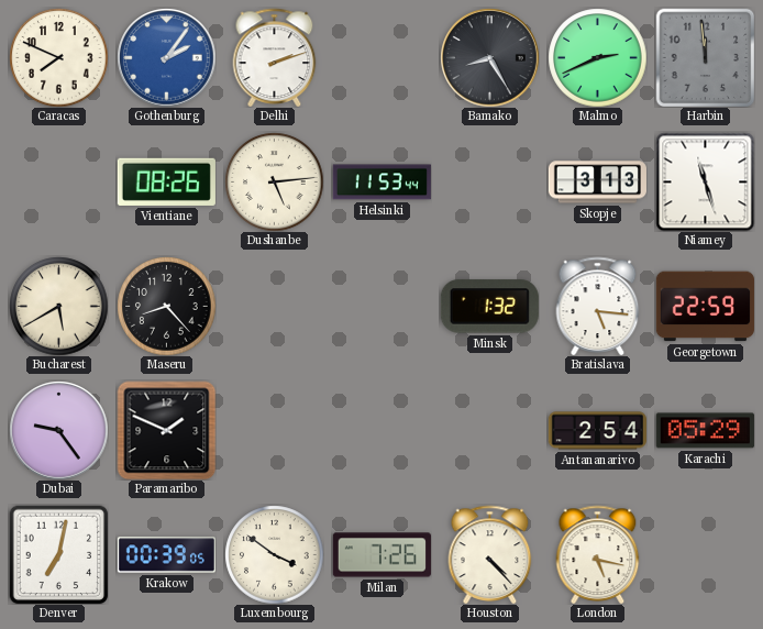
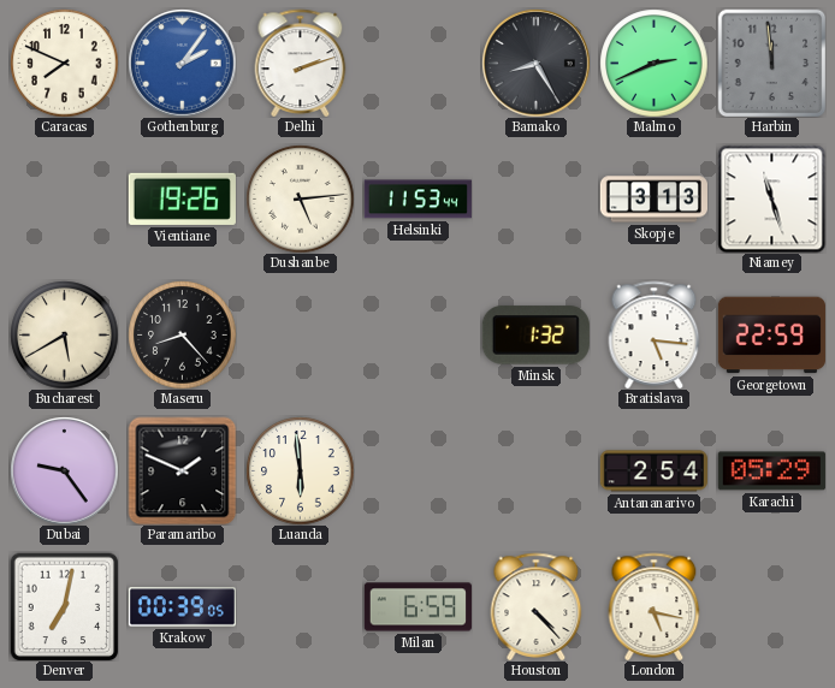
Vientiane: 08:26 -> 19:26
Luanda: none -> 5:59
Luxembourg: 3:51 -> none
Milan: 7:26 -> 6:59
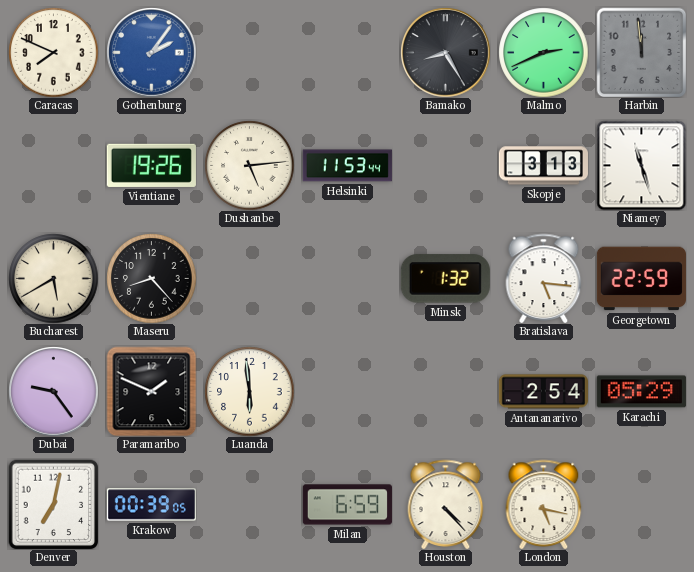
Delhi: 2:12 -> none
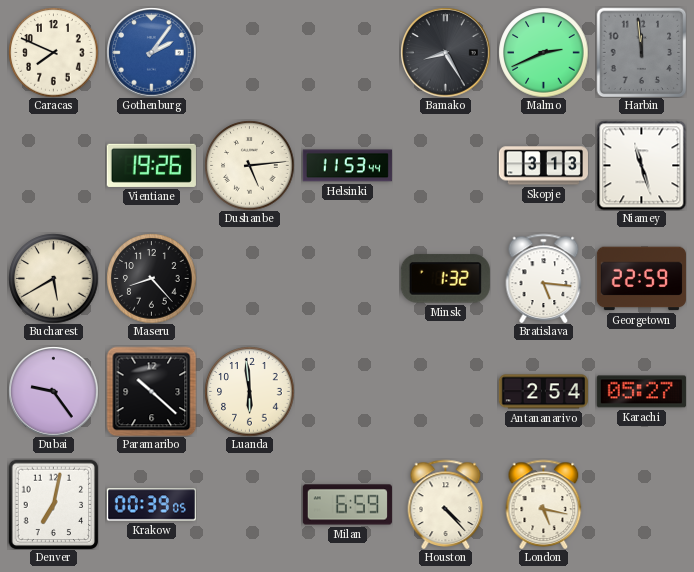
Paramaribo: 1:49 -> 10:22
Karachi: 05:29 -> 05:27
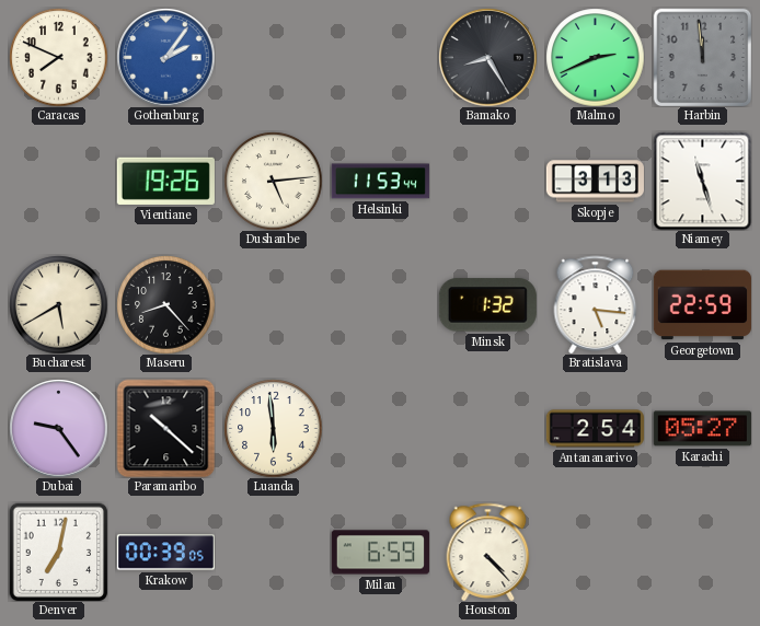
London: 5:17 -> none
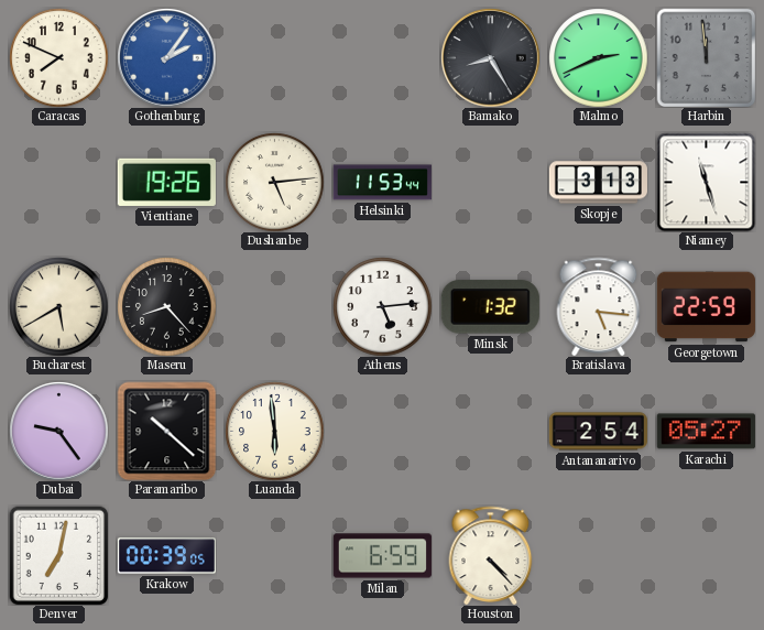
Athens: none -> 5:14
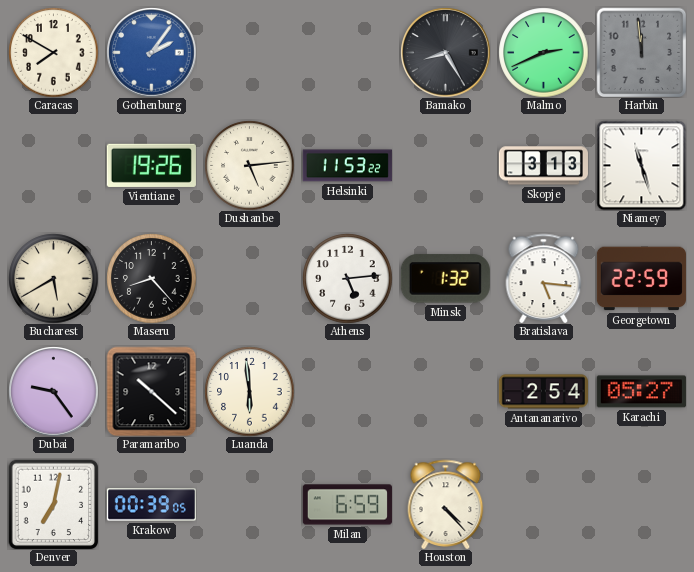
Caracas: 7:49 -> 7:50
Helsinki: 11:53:44 -> 11:53:22
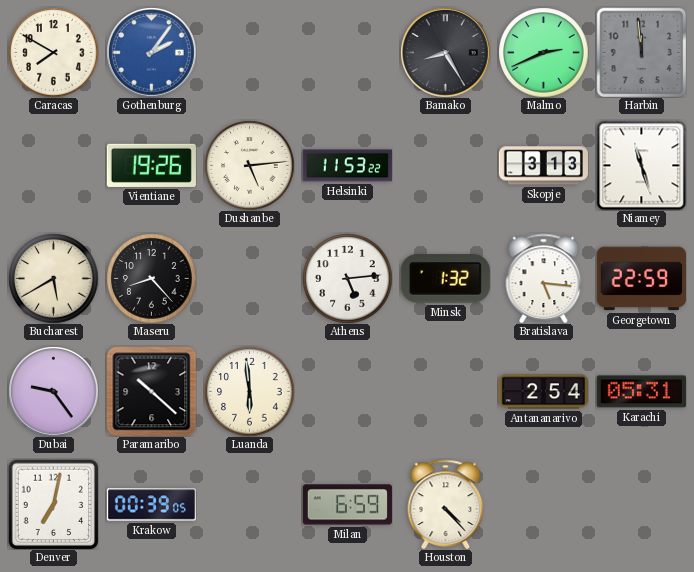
Karachi: 05:27 -> 05:31
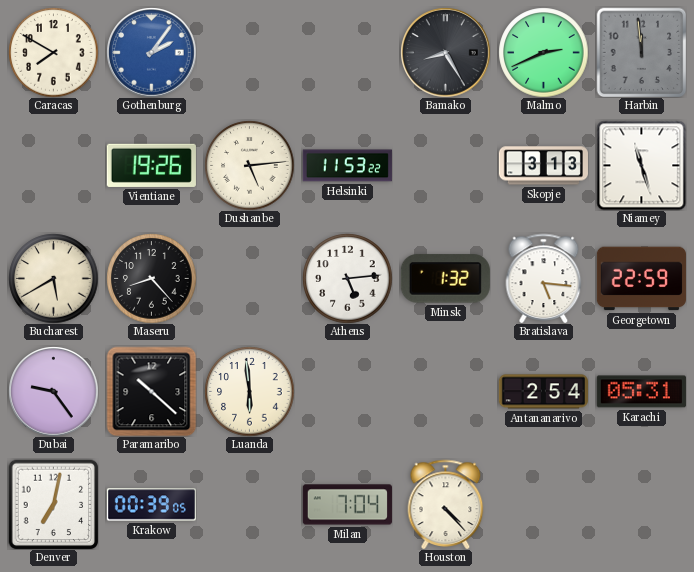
Milan: 6:59 -> 7:04
